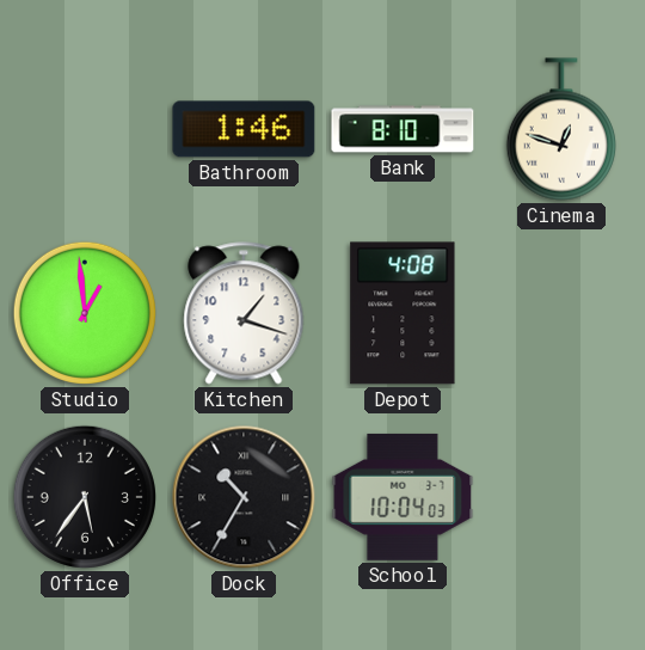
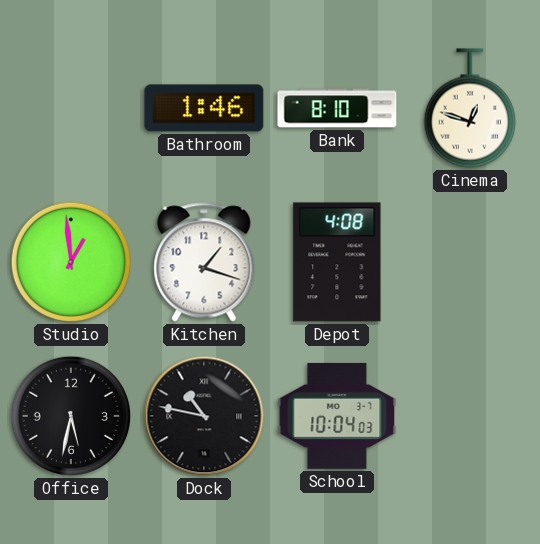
Office: 5:36 -> 5:32
Dock: 10:35 -> 10:47
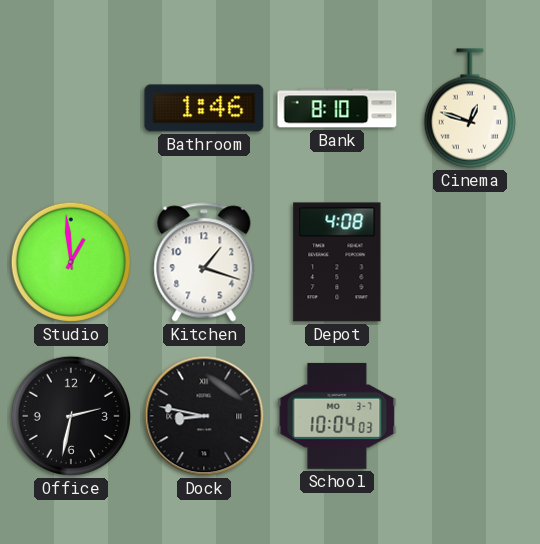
Office: 5:32 -> 2:32
Dock: 10:47 -> 8:47
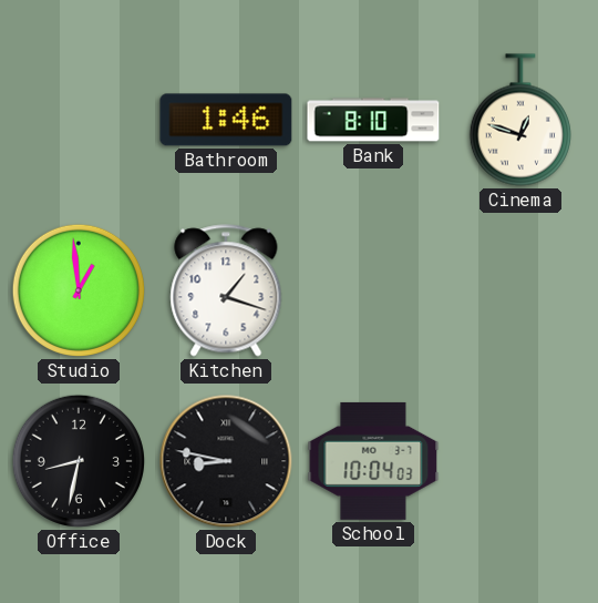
Depot: 4:08 -> none
Office: 2:32 -> 8:32
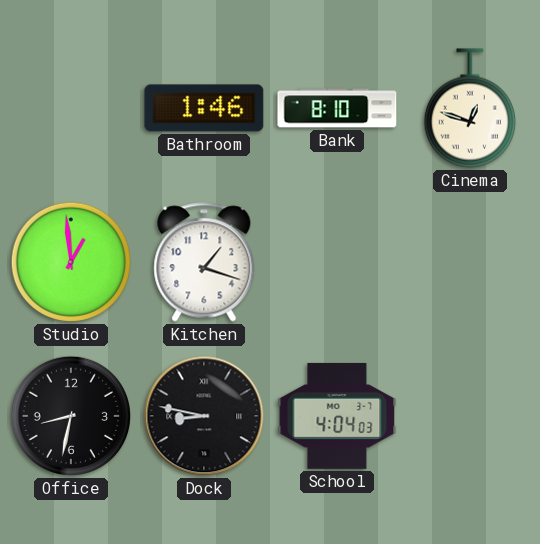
School: 10:04 -> 4:04
